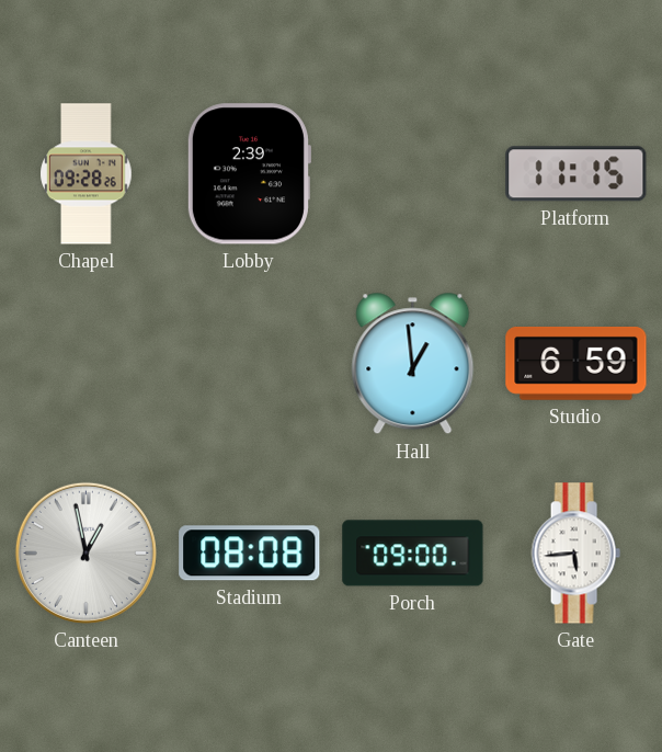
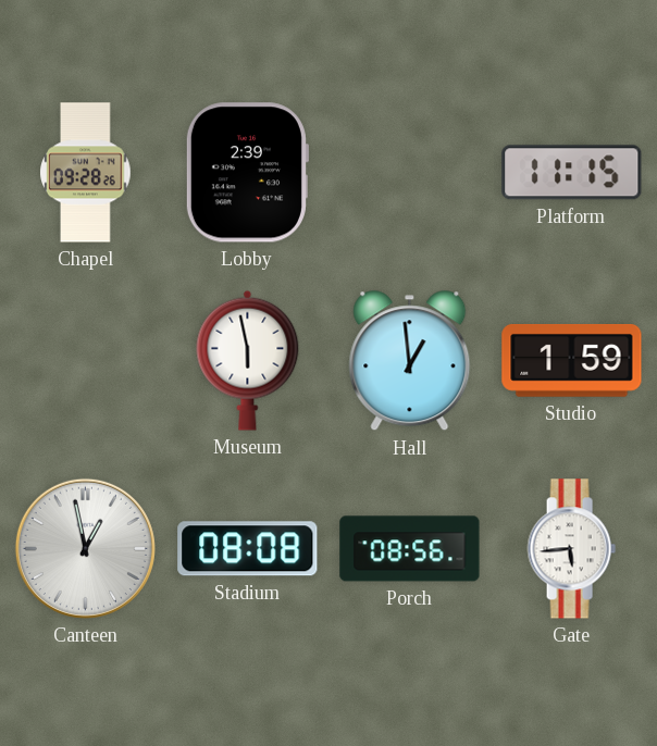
Museum: none -> 5:58
Studio: 6:59 -> 1:59
Porch: 09:00 -> 08:56
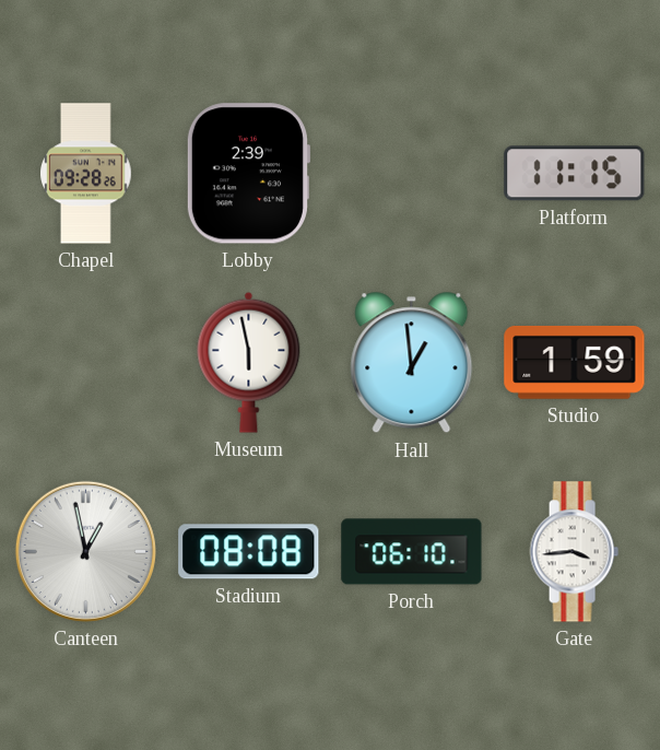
Porch: 08:56 -> 06:10
Gate: 5:44 -> 3:44
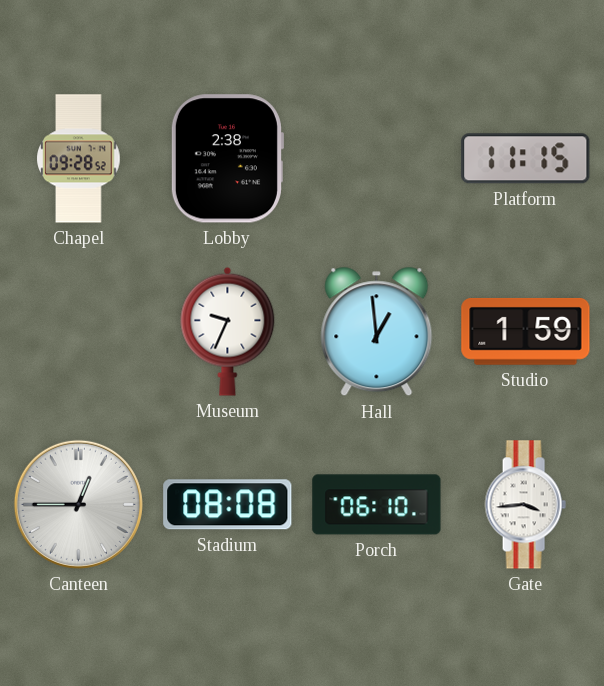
Chapel: 09:28:26 -> 09:28:52
Lobby: 2:39 -> 2:38
Museum: 5:58 -> 9:34
Canteen: 12:58 -> 12:45
